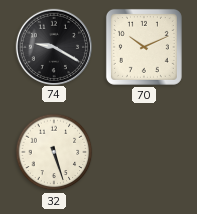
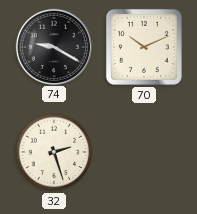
32: 5:27 -> 2:27
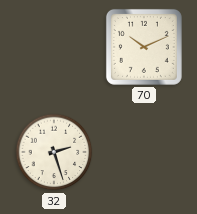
74: 9:20 -> none
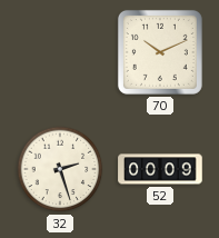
52: none -> 00:09
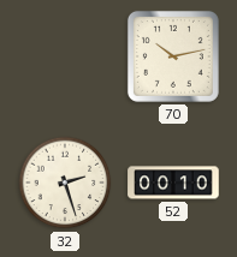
70: 10:11 -> 10:13
52: 00:09 -> 00:10
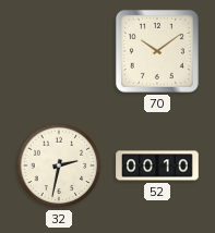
70: 10:13 -> 10:09
32: 2:27 -> 2:32
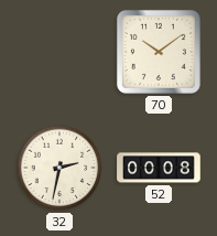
52: 00:10 -> 00:08
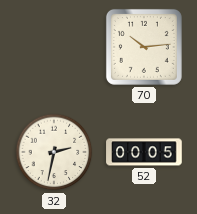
70: 10:09 -> 10:14
52: 00:08 -> 00:05
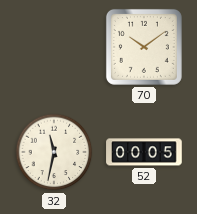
70: 10:14 -> 10:09
32: 2:32 -> 11:32
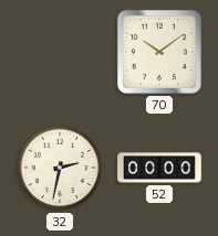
32: 11:32 -> 2:32
52: 00:05 -> 00:00
